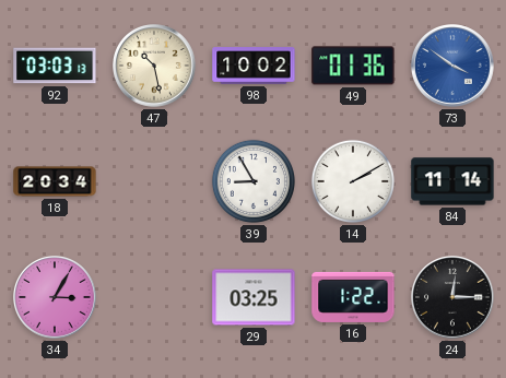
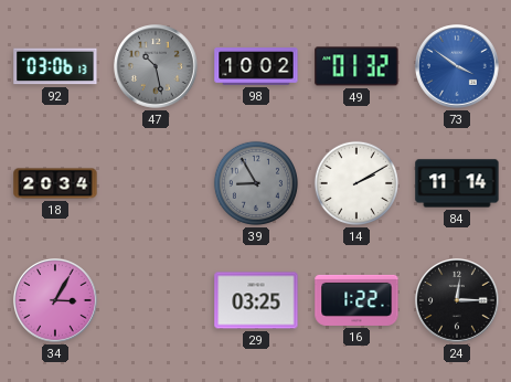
92: 03:03 -> 03:06
47 dial: cream -> grey
49: 01:36 -> 01:32
39 dial: white -> grey
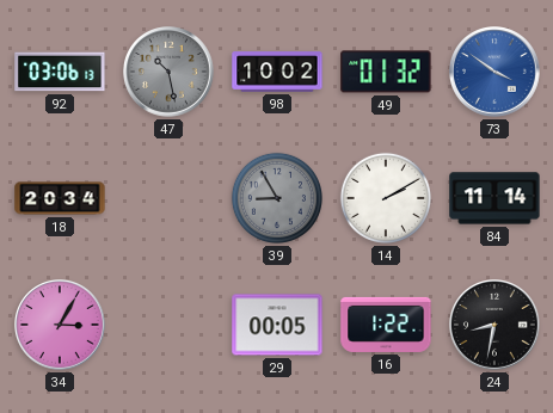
29: 03:25 -> 00:05
24: 12:15 -> 8:32
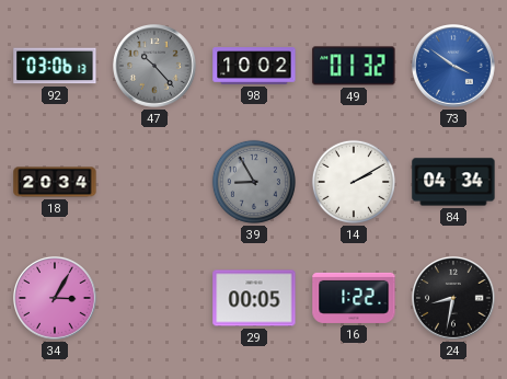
47: 10:28 -> 10:23
84: 11:14 -> 04:34
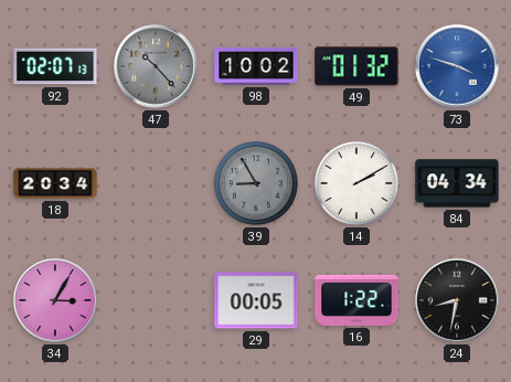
92: 03:06 -> 02:07
73: 3:51 -> 3:48
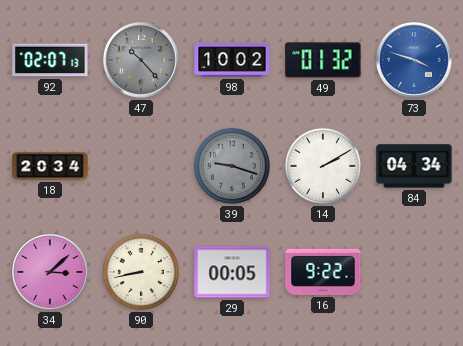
39: 8:55 -> 9:18
34: 3:05 -> 3:08
90: none -> 8:43
16: 1:22 -> 9:22
24: 8:32 -> none
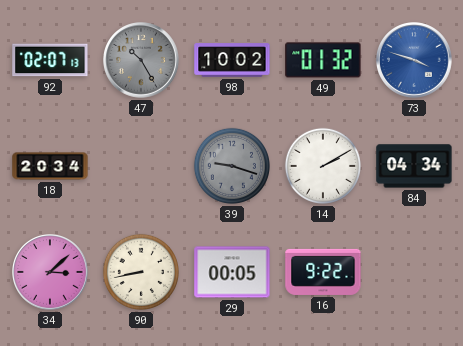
47: 10:23 -> 10:25
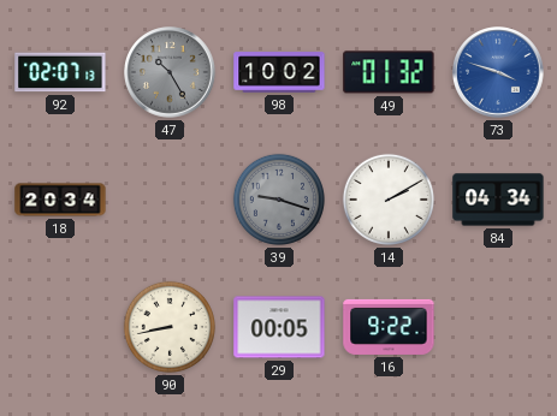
34: 3:08 -> none
